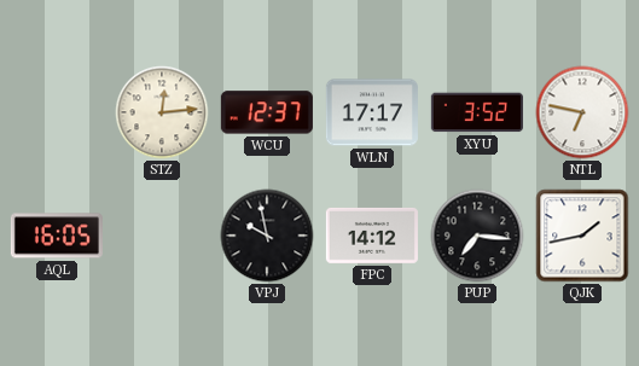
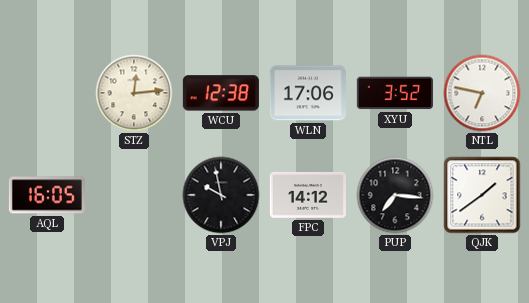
WCU: 12:37 -> 12:38
WLN: 17:17 -> 17:06
QJK: 1:43 -> 1:39
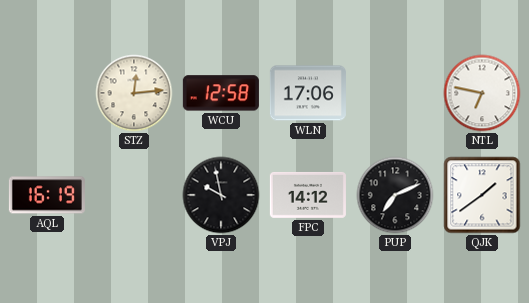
WCU: 12:38 -> 12:58
XYU: 3:52 -> none
AQL: 16:05 -> 16:19
PUP: 7:16 -> 7:11
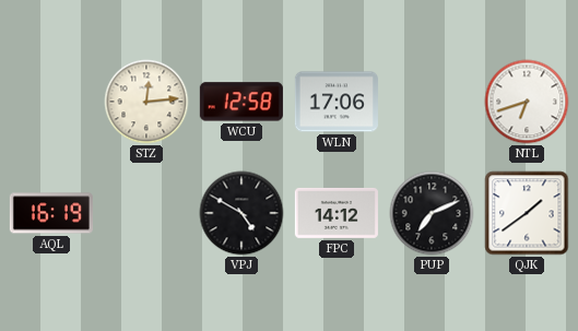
NTL: 6:47 -> 6:42
VPJ: 9:58 -> 4:50
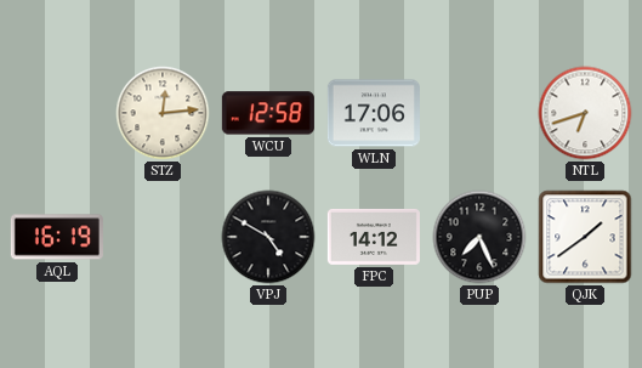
PUP: 7:11 -> 7:26
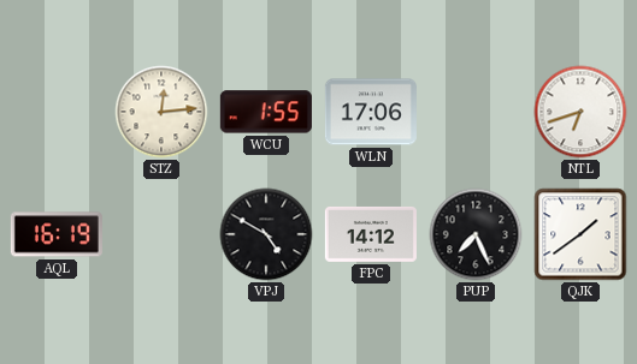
WCU: 12:58 -> 1:55
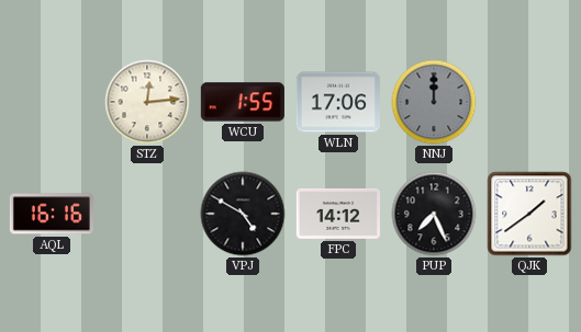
NNJ: none -> 12:00
NTL: 6:42 -> none
AQL: 16:19 -> 16:16
